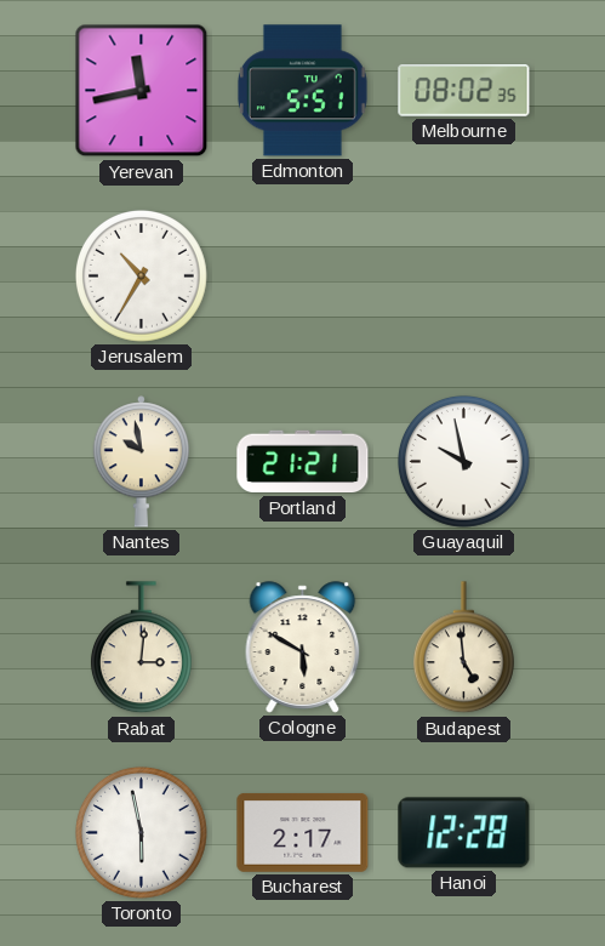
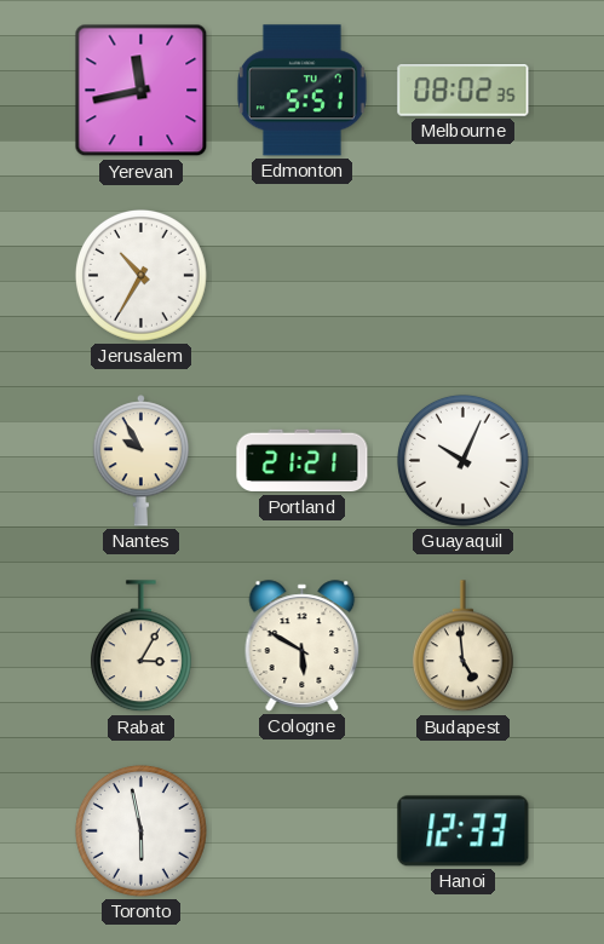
Nantes: 9:58 -> 9:55
Guayaquil: 9:58 -> 10:04
Rabat: 3:01 -> 3:05
Bucharest: 2:17 -> none
Hanoi: 12:28 -> 12:33
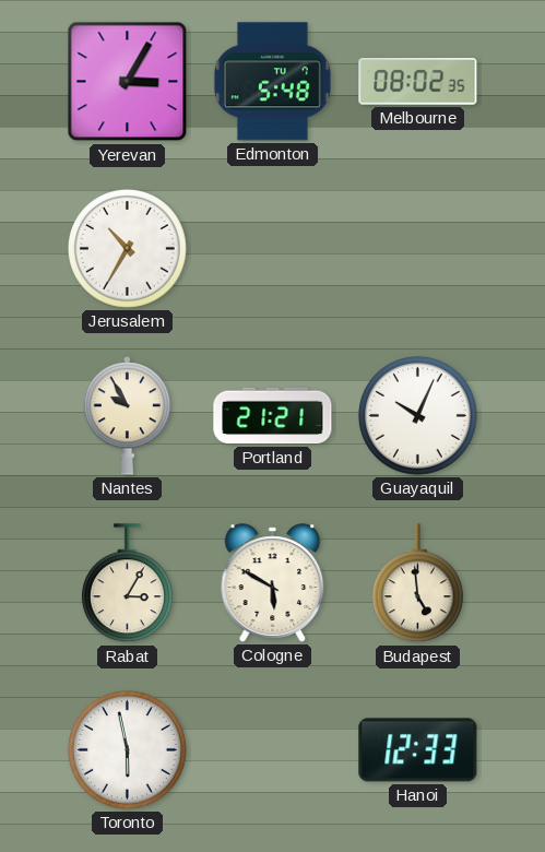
Yerevan: 11:43 -> 3:05
Edmonton: 5:51 -> 5:48
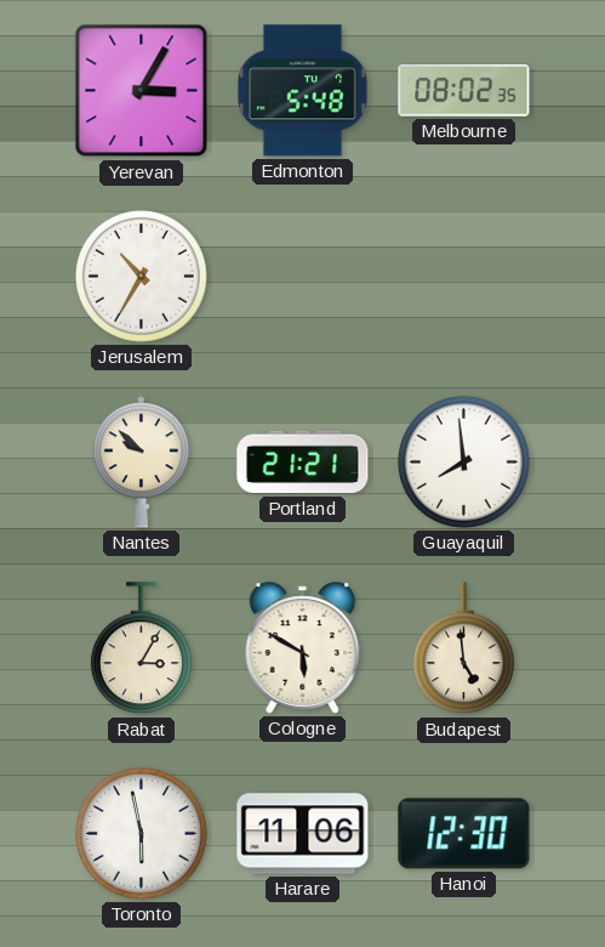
Nantes: 9:55 -> 9:52
Guayaquil: 10:04 -> 7:59
Harare: none -> 11:06
Hanoi: 12:33 -> 12:30
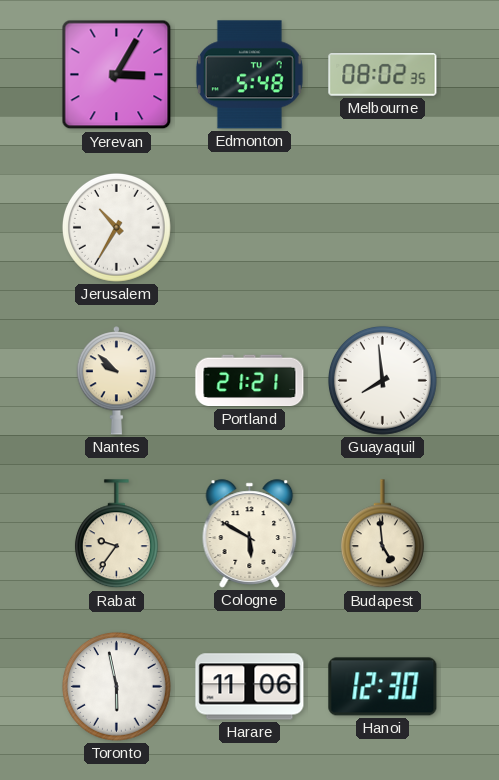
Rabat: 3:05 -> 9:36
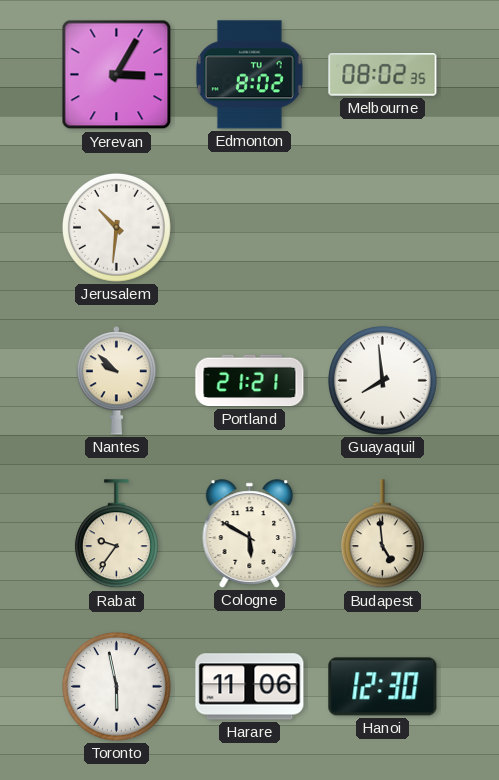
Edmonton: 5:48 -> 8:02
Jerusalem: 10:35 -> 10:31
